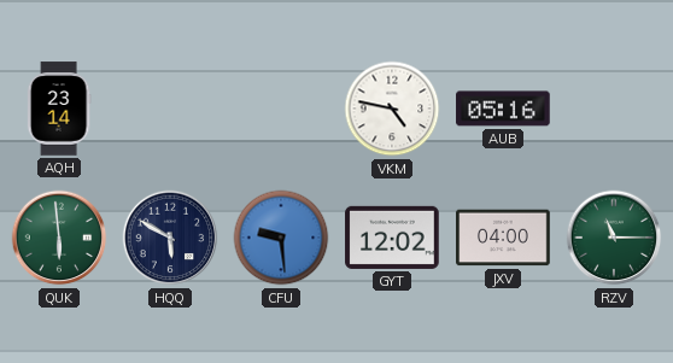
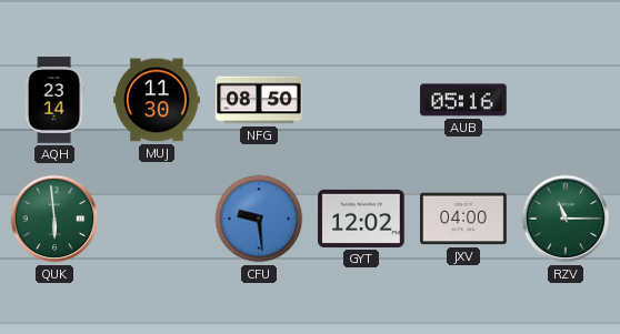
MUJ: none -> 11:30
NFG: none -> 08:50
VKM: 4:47 -> none
HQQ: 5:50 -> none
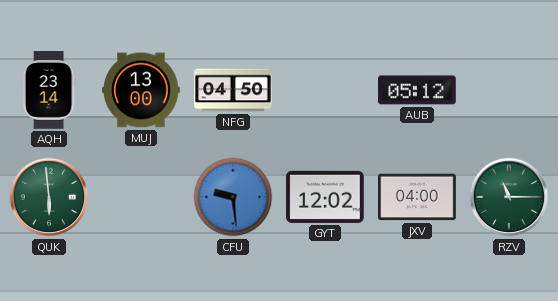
MUJ: 11:30 -> 13:00
NFG: 08:50 -> 04:50
AUB: 05:16 -> 05:12
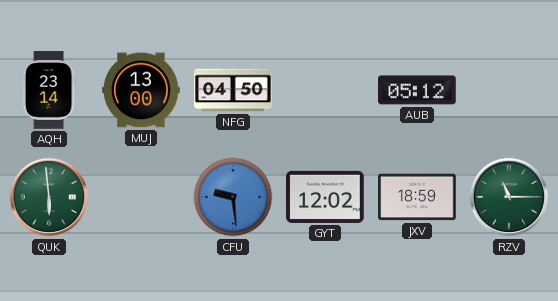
JXV: 04:00 -> 18:59
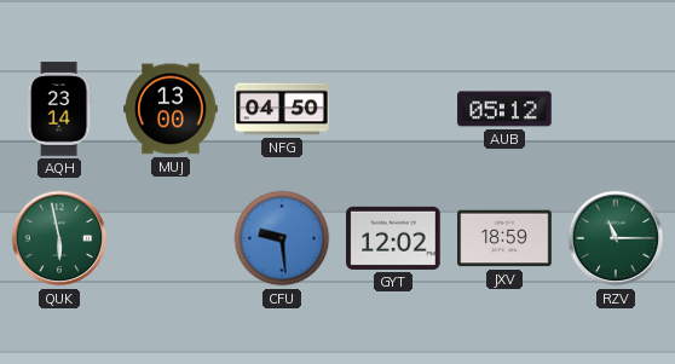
QUK: 5:59 -> 5:58
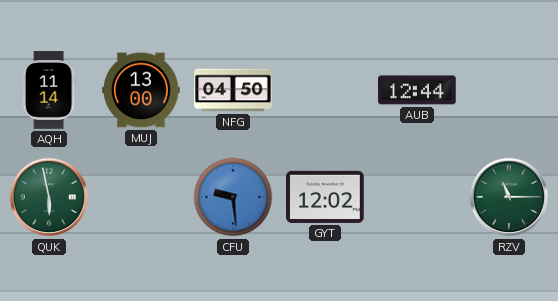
AQH: 23:14 -> 11:14
AUB: 05:12 -> 12:44
JXV: 18:59 -> none
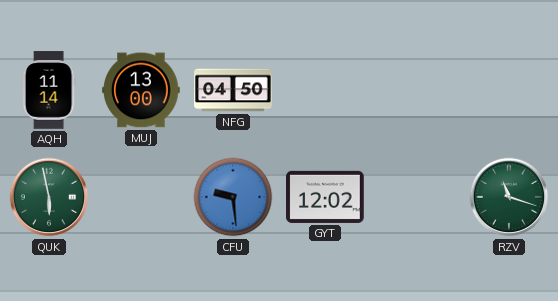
AUB: 12:44 -> none
RZV: 11:15 -> 11:18
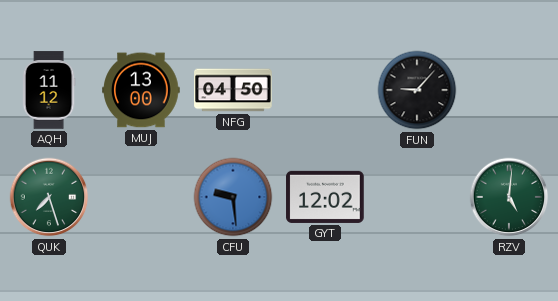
AQH: 11:14 -> 11:12
FUN: none -> 9:07
QUK: 5:58 -> 7:27
RZV: 11:18 -> 5:01
